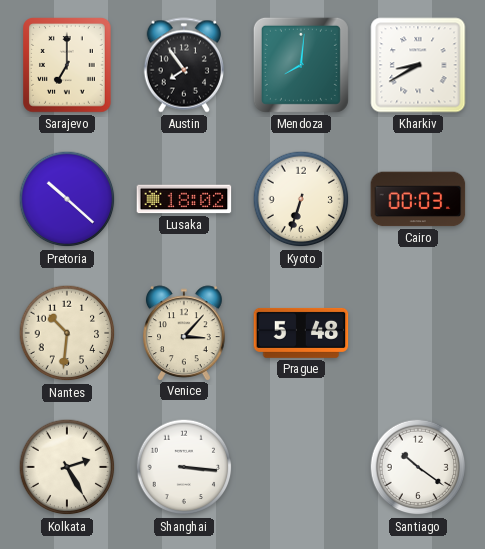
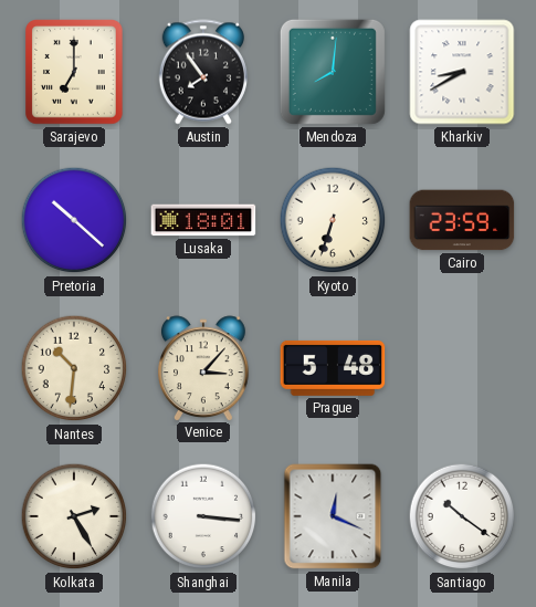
Lusaka: 18:02 -> 18:01
Cairo: 00:03 -> 23:59
Manila: none -> 12:19
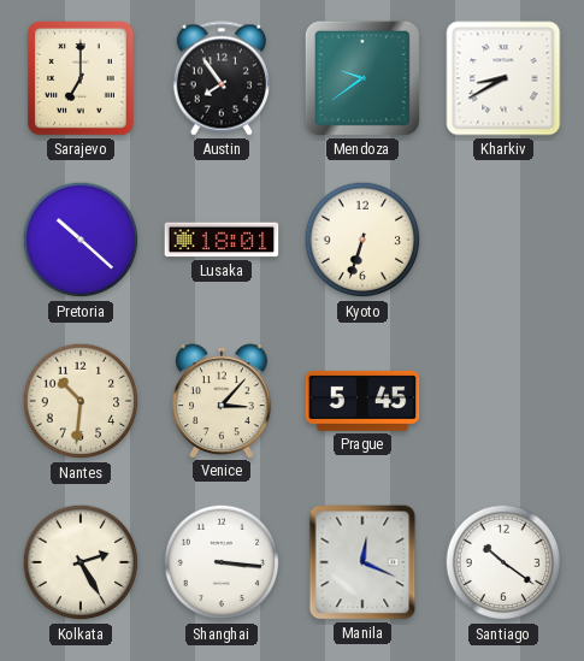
Mendoza: 8:01 -> 9:39
Cairo: 23:59 -> none
Prague: 5:48 -> 5:45
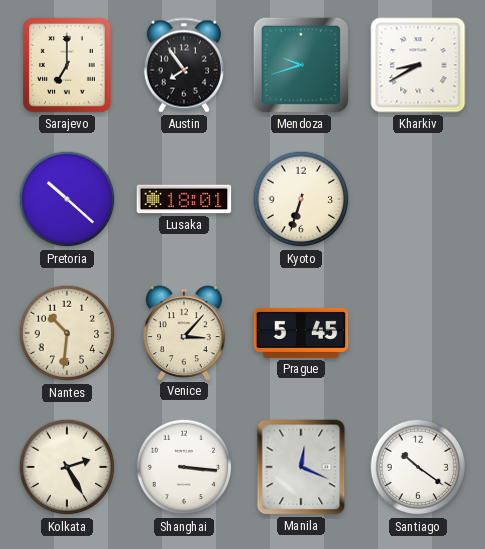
Mendoza: 9:39 -> 9:42
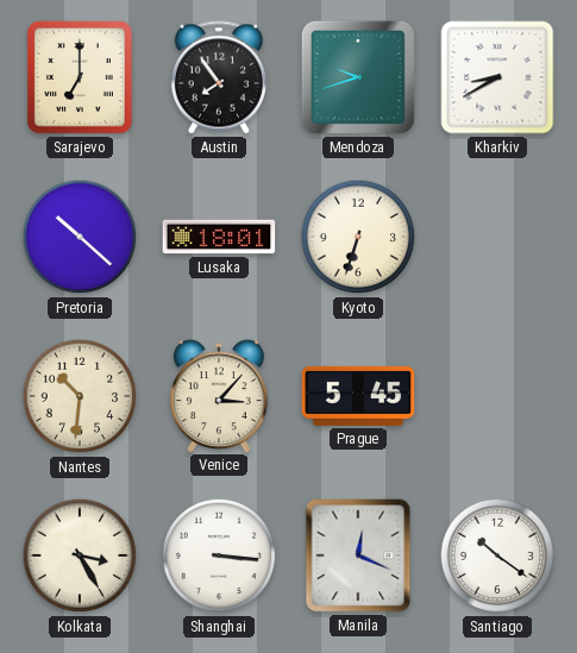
Kolkata: 2:25 -> 3:25
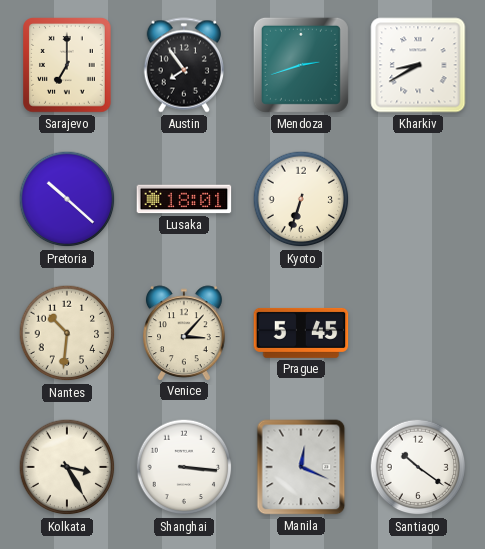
Mendoza: 9:42 -> 2:42
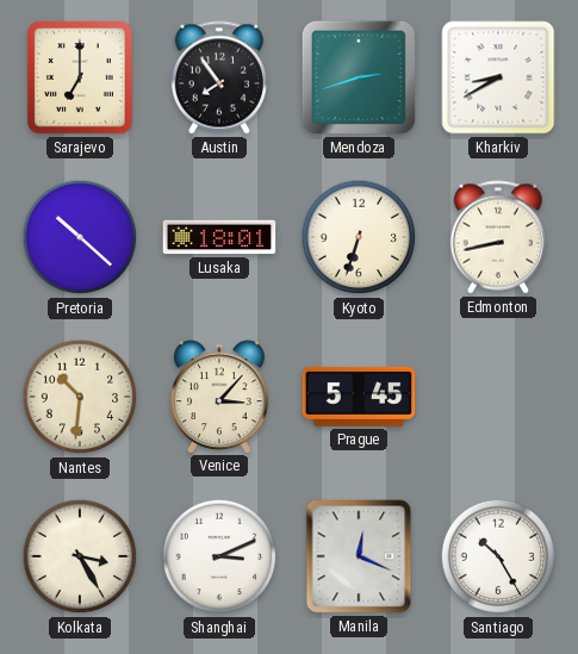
Edmonton: none -> 8:43
Shanghai: 3:16 -> 3:11
Santiago: 10:21 -> 10:25
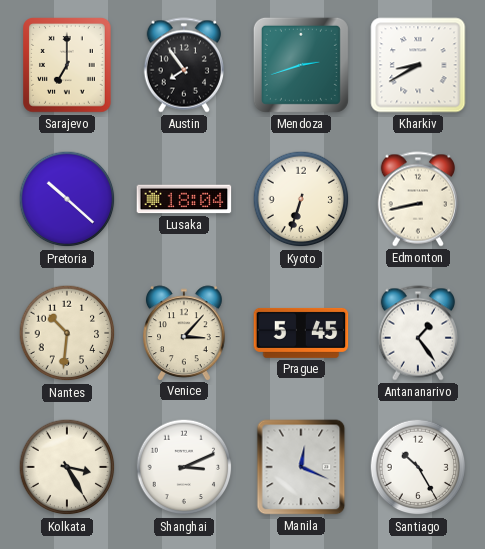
Lusaka: 18:01 -> 18:04
Antananarivo: none -> 1:24
